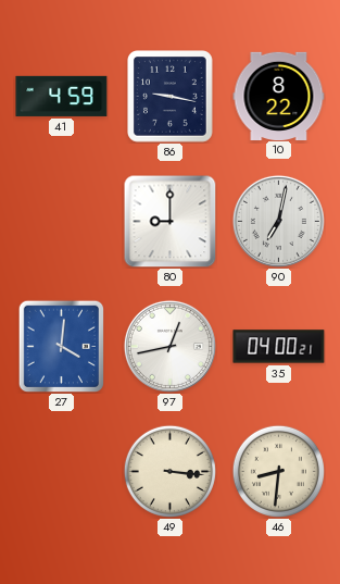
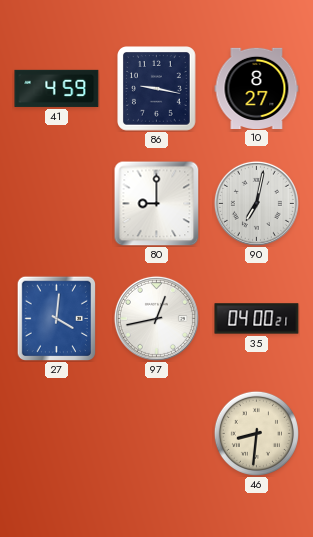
10: 8:22 -> 8:27
49: 3:16 -> none
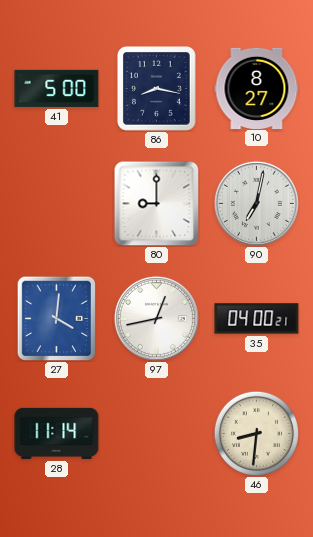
41: 4:59 -> 5:00
86: 9:17 -> 8:17
28: none -> 11:14
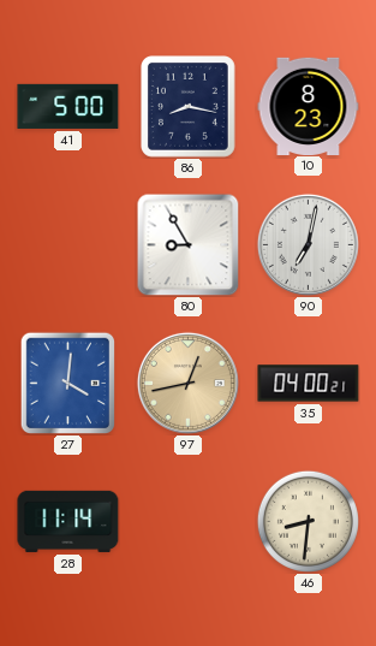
10: 8:27 -> 8:23
80: 9:00 -> 8:55
97 dial: white -> champagne
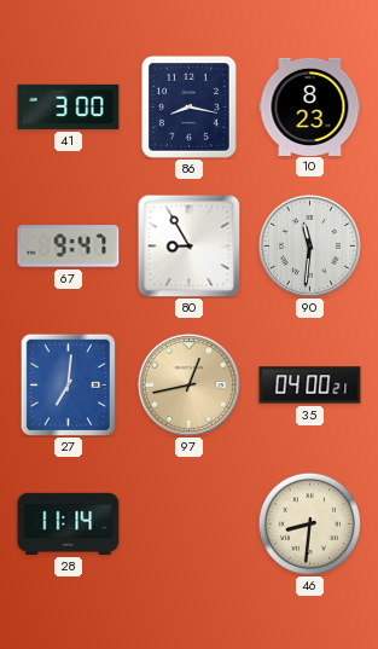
41: 5:00 -> 3:00
67: none -> 9:47
90: 7:02 -> 11:31
27: 4:01 -> 7:01
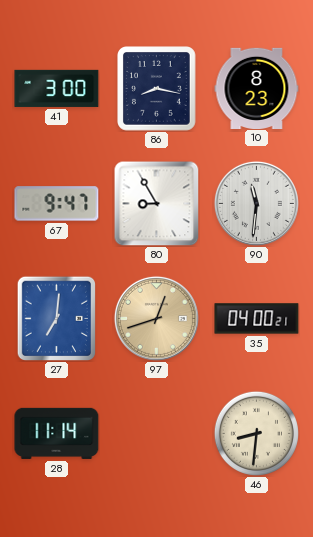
97: 12:43 -> 12:42
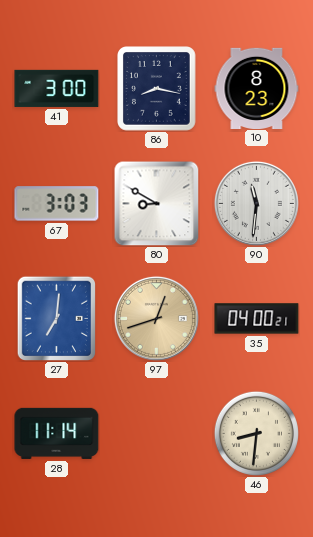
67: 9:47 -> 3:03
80: 8:55 -> 8:50
